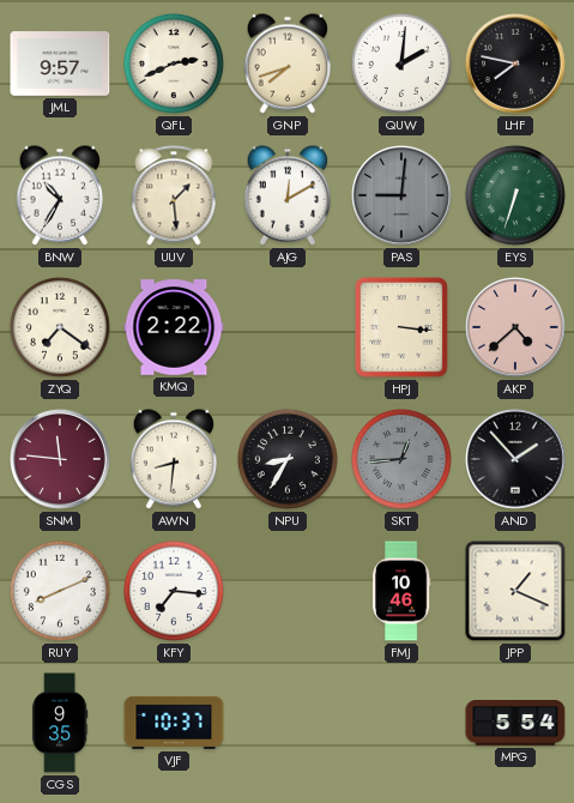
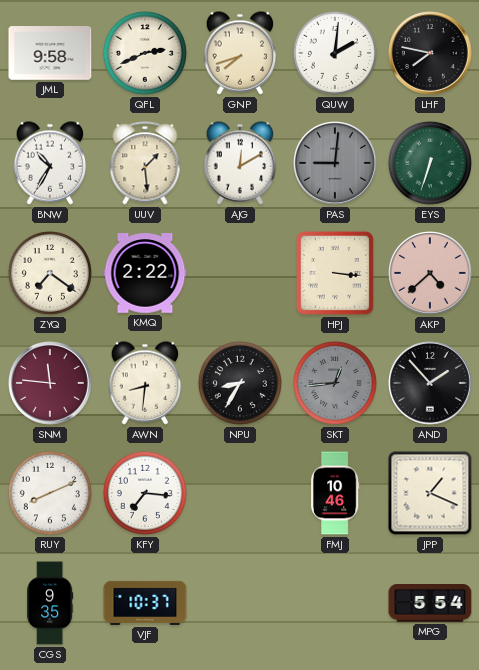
JML: 9:57 -> 9:58
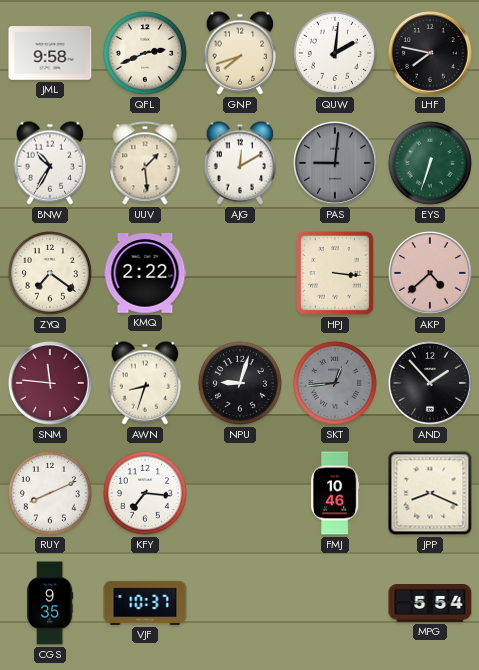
AWN: 8:31 -> 8:33
NPU: 8:35 -> 9:03
JPP: 1:19 -> 8:19
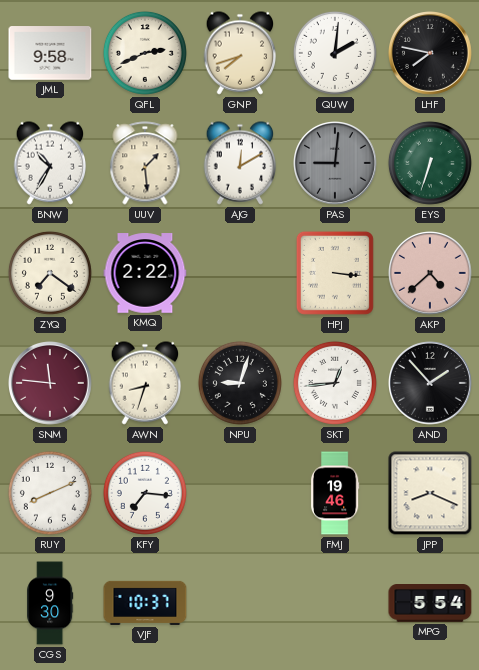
SKT dial: grey -> white
FMJ: 10:46 -> 19:46
CGS: 9:35 -> 9:30
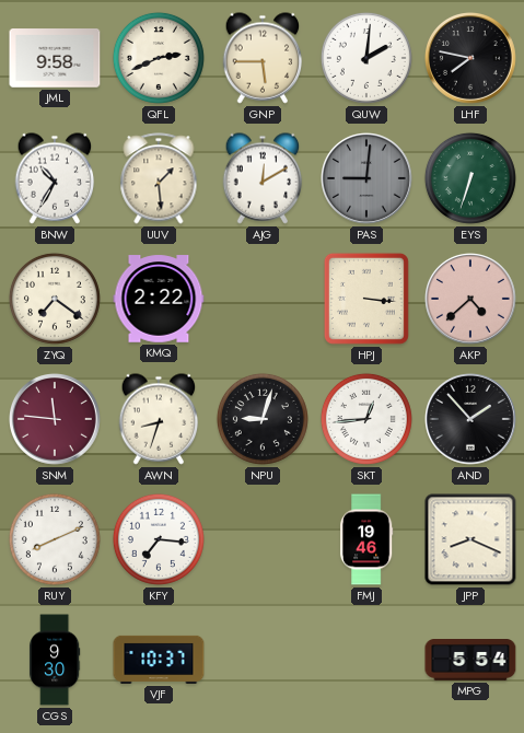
GNP: 7:42 -> 5:45
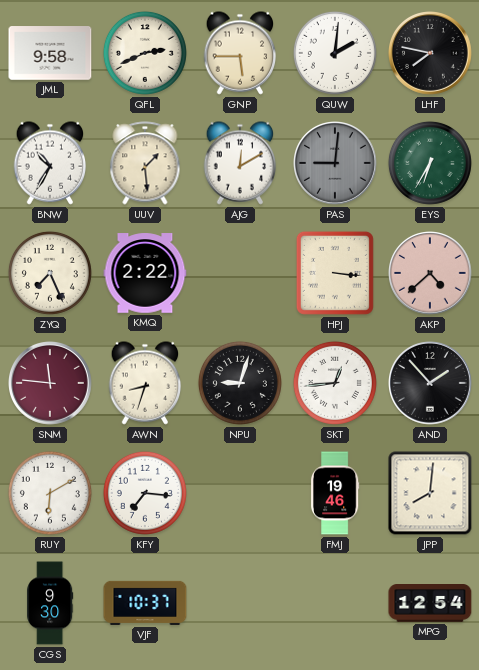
EYS: 6:33 -> 6:35
ZYQ: 7:21 -> 7:26
RUY: 8:11 -> 6:10
JPP: 8:19 -> 8:01
MPG: 5:54 -> 12:54
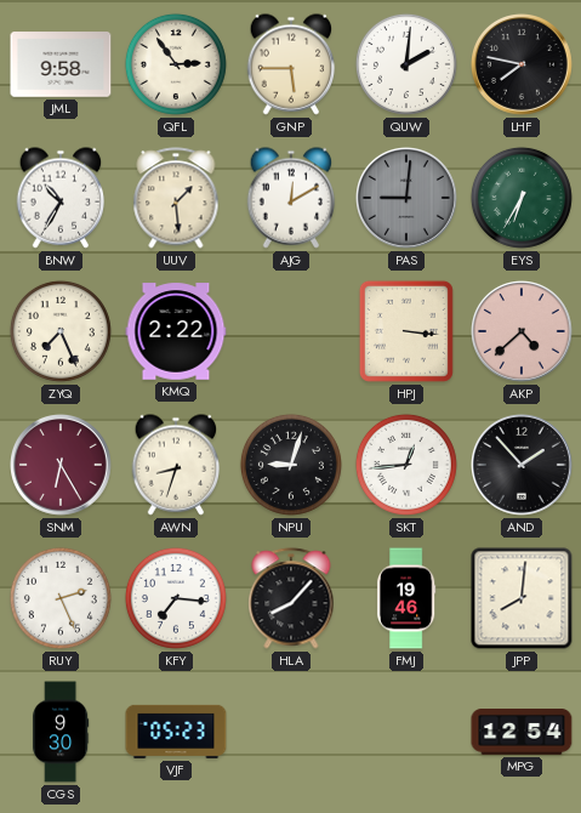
QFL: 2:41 -> 2:54
SNM: 11:46 -> 6:25
RUY: 6:10 -> 2:26
HLA: none -> 8:07
VJF: 10:37 -> 05:23
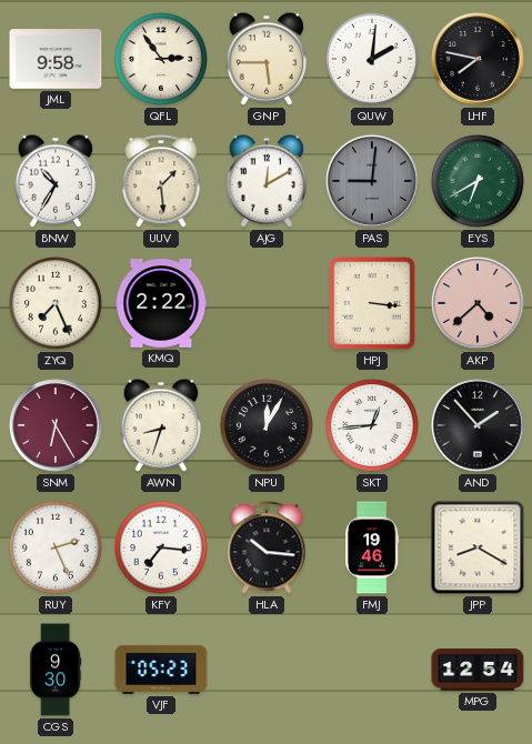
EYS: 6:35 -> 6:40
NPU: 9:03 -> 12:05
HLA: 8:07 -> 10:16
JPP: 8:01 -> 8:20
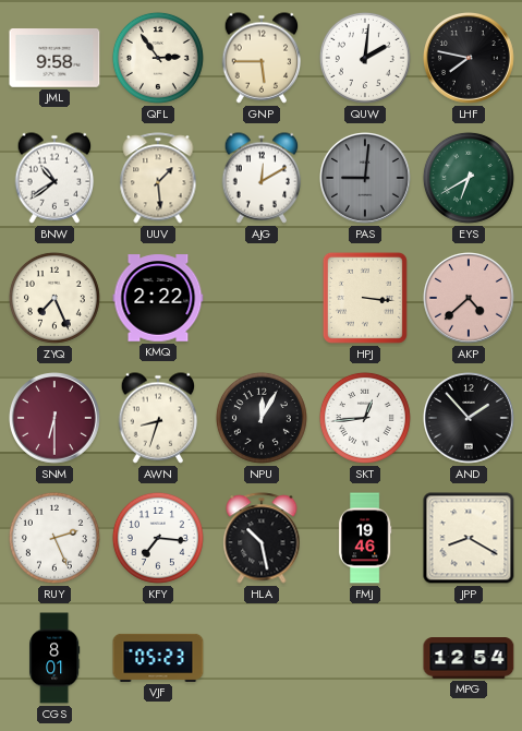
BNW: 10:35 -> 10:39
SNM: 6:25 -> 6:30
HLA: 10:16 -> 10:28
CGS: 9:30 -> 8:01
